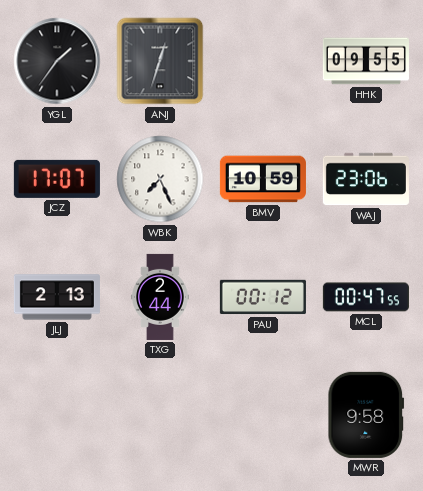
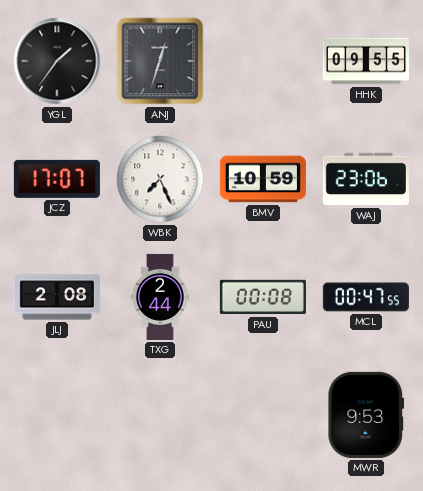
JLJ: 2:13 -> 2:08
PAU: 00:12 -> 00:08
MWR: 9:58 -> 9:53
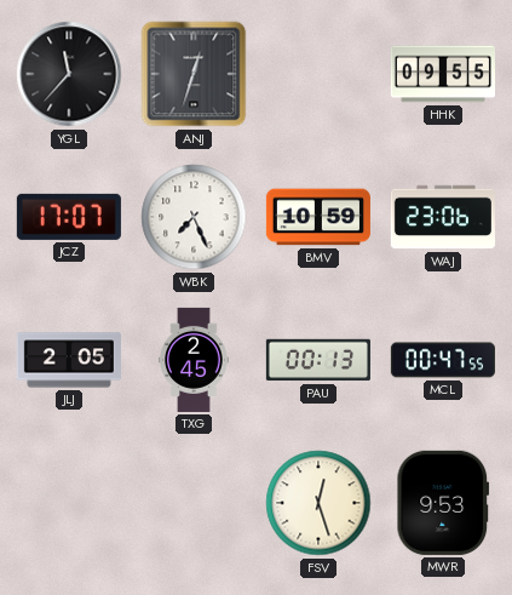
YGL: 1:36 -> 11:37
JLJ: 2:08 -> 2:05
TXG: 2:44 -> 2:45
PAU: 00:08 -> 00:13
FSV: none -> 12:27
